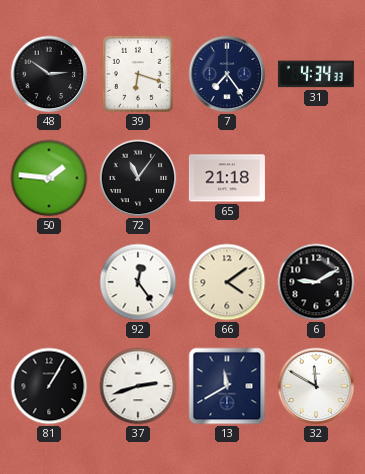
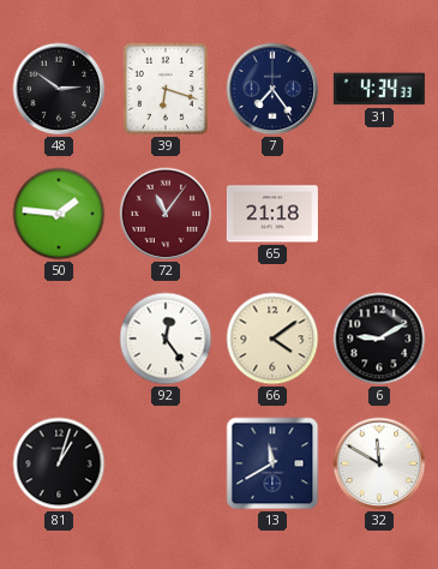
72 dial: black -> burgundy
81: 1:05 -> 1:03
37: 2:42 -> none
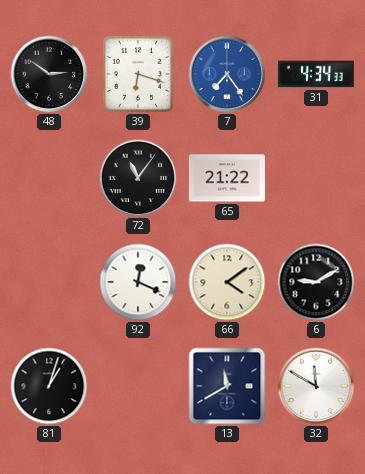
7 dial: navy -> blue
50: 1:46 -> none
72 dial: burgundy -> black
65: 21:18 -> 21:22
92: 12:24 -> 12:19
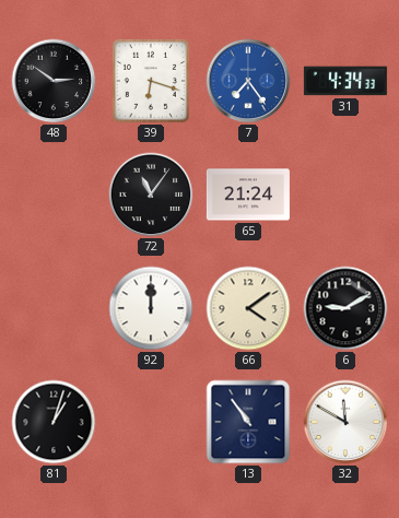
65: 21:22 -> 21:24
92: 12:19 -> 12:00
13: 11:40 -> 10:54
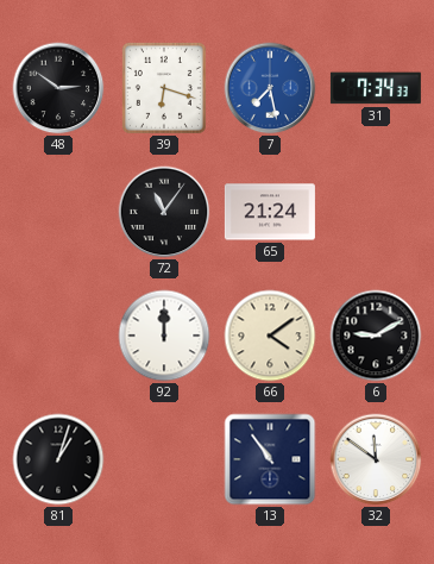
7: 7:24 -> 7:28
31: 4:34 -> 7:34
32: 11:50 -> 11:51
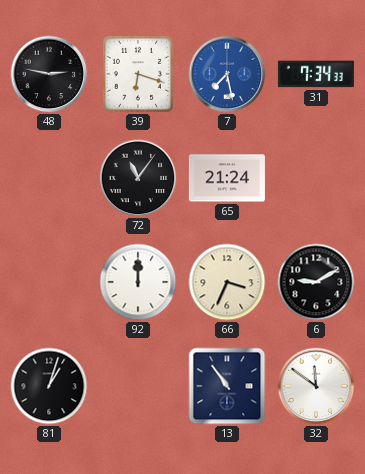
48: 2:51 -> 2:47
66: 4:09 -> 3:34
